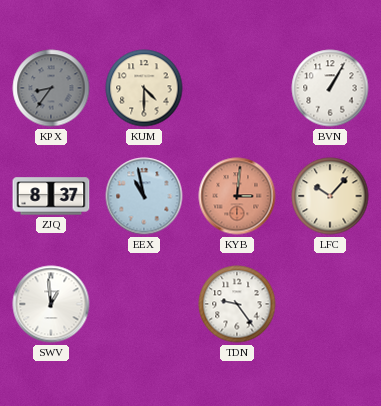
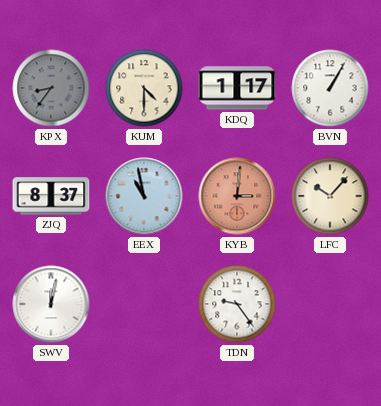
KDQ: none -> 1:17
SWV: 12:59 -> 12:02
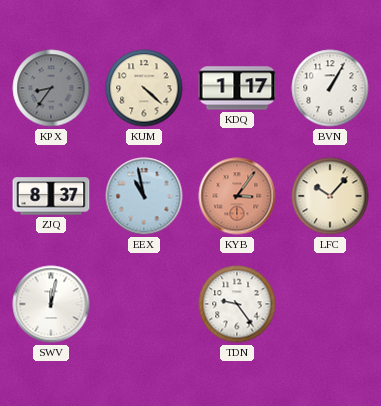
KUM: 4:30 -> 4:22
KYB: 3:01 -> 3:06
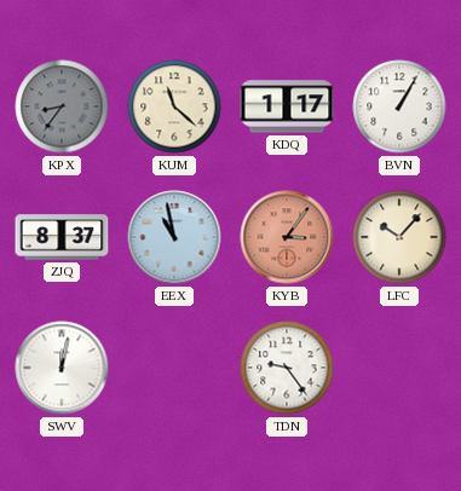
KUM: 4:22 -> 11:22
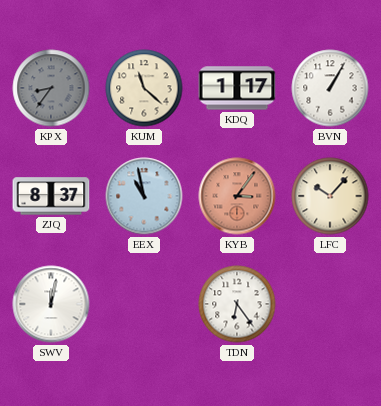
TDN: 9:24 -> 6:24
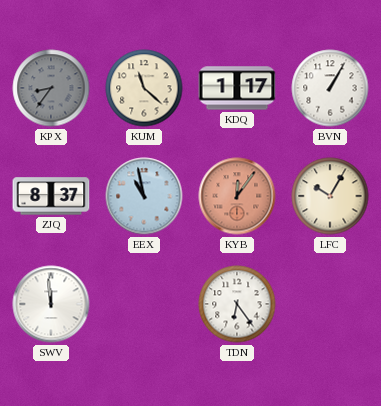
KYB: 3:06 -> 12:06
LFC: 10:07 -> 10:05
SWV: 12:02 -> 11:59
